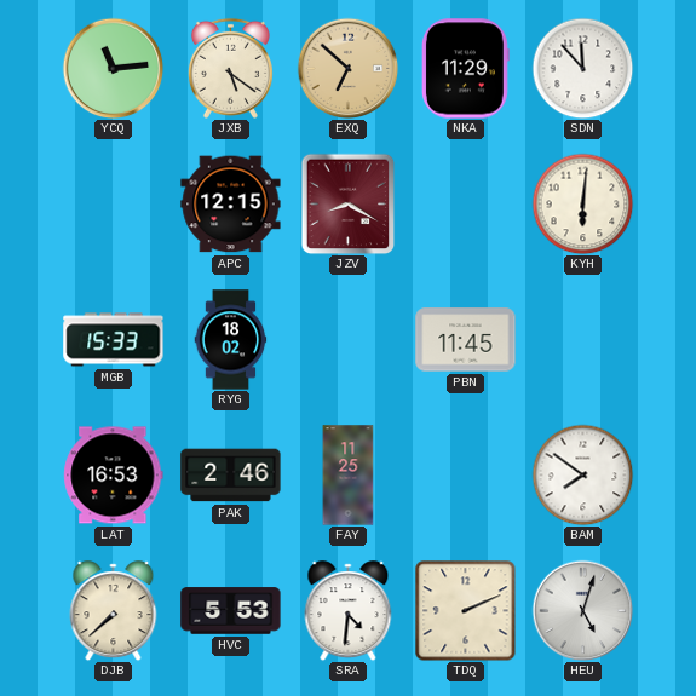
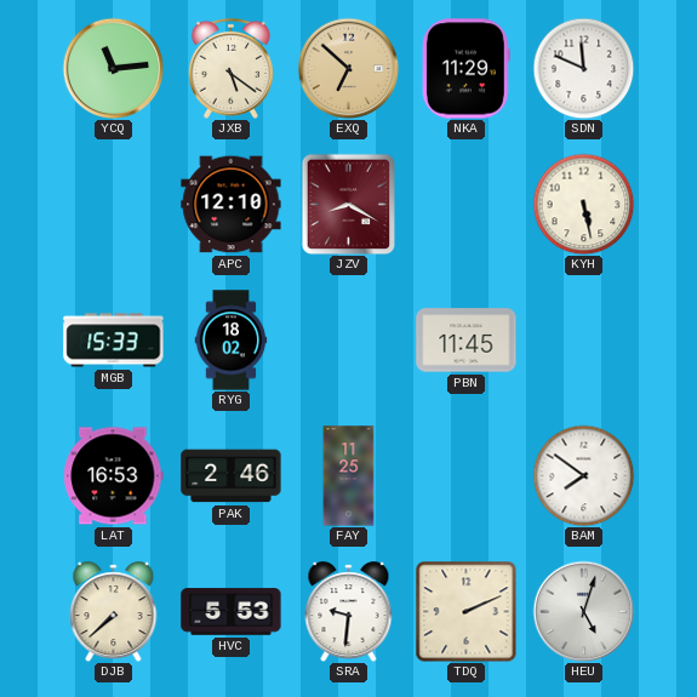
SDN: 11:53 -> 11:49
APC: 12:15 -> 12:10
KYH: 6:01 -> 5:28
SRA: 4:31 -> 9:31
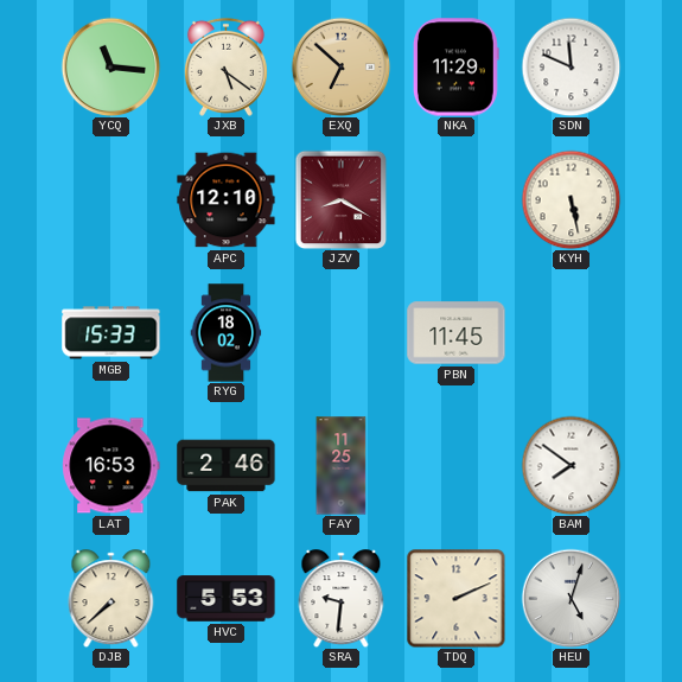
YCQ: 11:14 -> 11:16
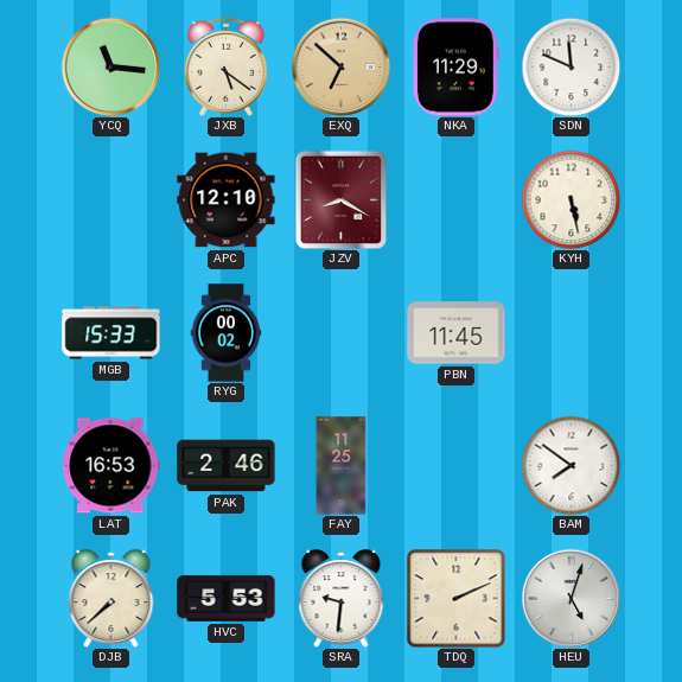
RYG: 18:02 -> 00:02
